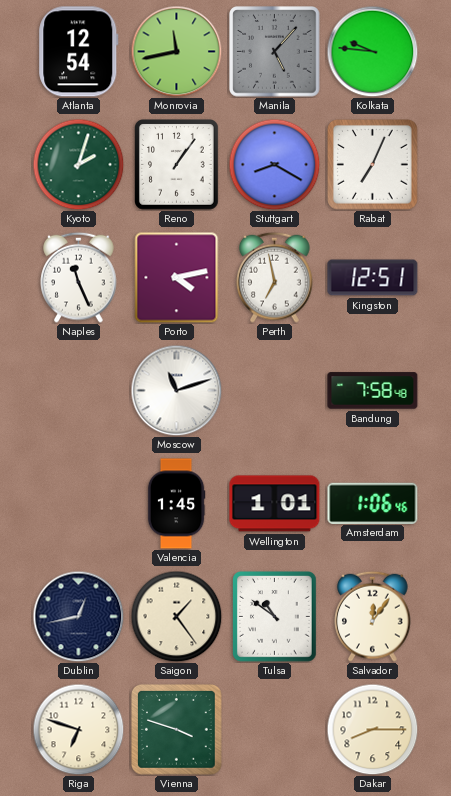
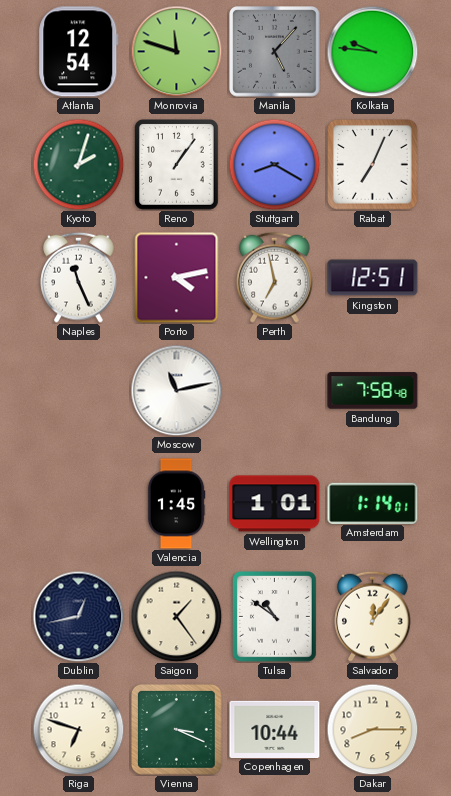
Monrovia: 11:43 -> 11:48
Moscow: 11:12 -> 11:13
Amsterdam: 1:06 -> 1:14
Vienna: 3:48 -> 3:19
Copenhagen: none -> 10:44
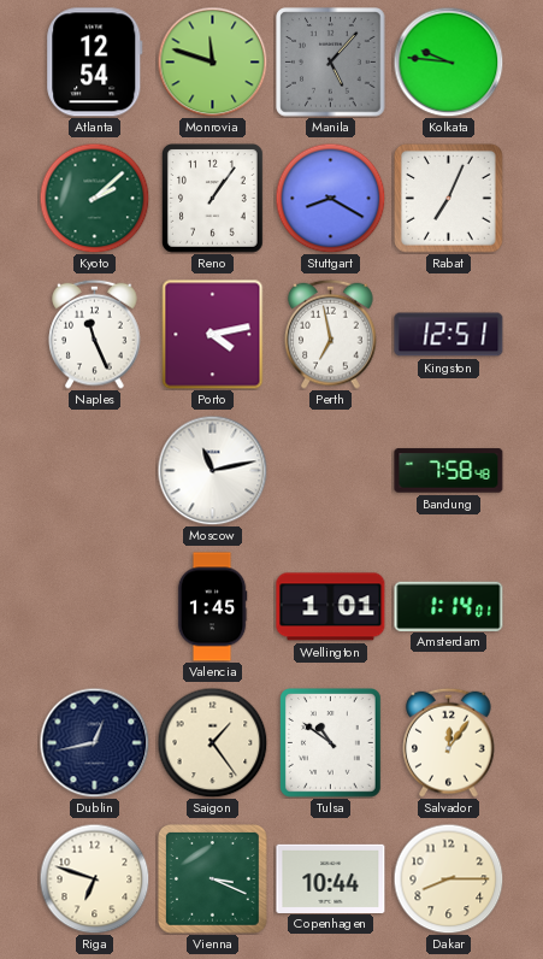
Kyoto: 2:03 -> 2:08
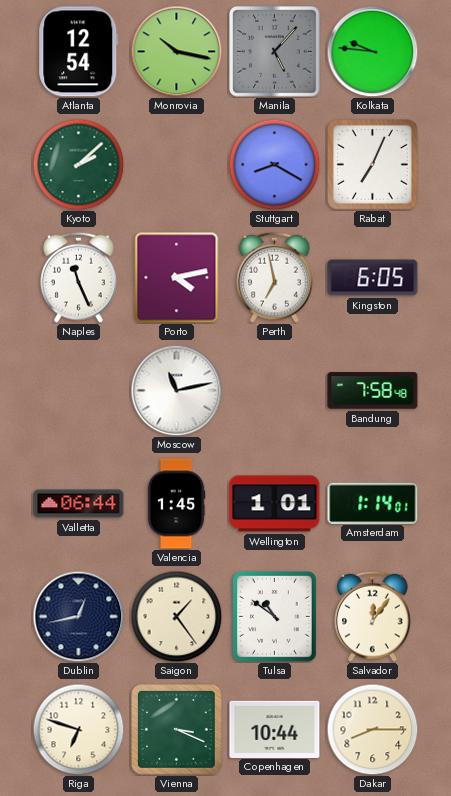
Monrovia: 11:48 -> 10:17
Reno: 1:06 -> none
Kingston: 12:51 -> 6:05
Valletta: none -> 06:44
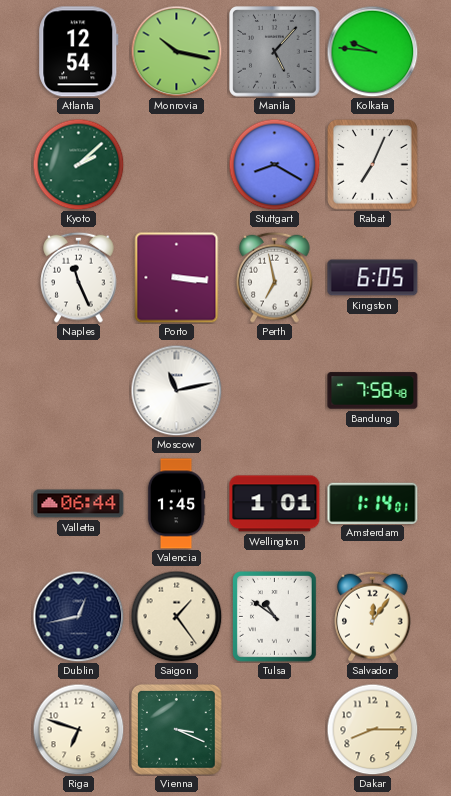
Porto: 4:13 -> 3:16
Copenhagen: 10:44 -> none
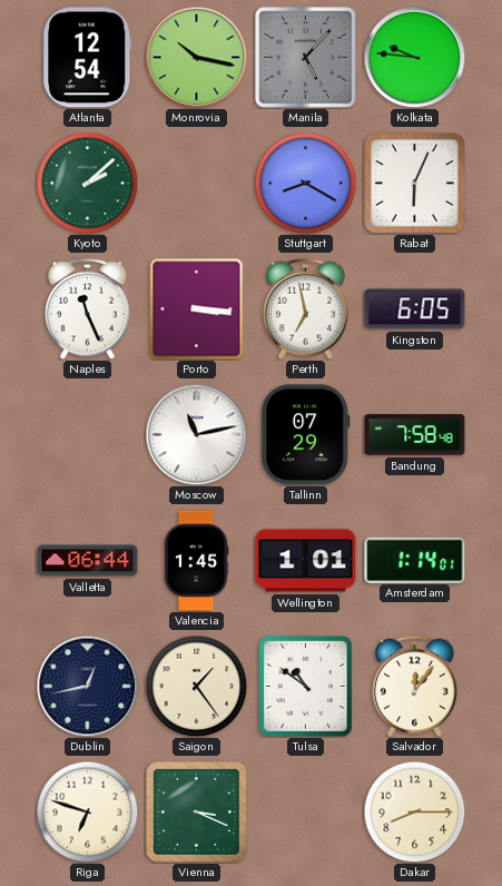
Rabat: 7:04 -> 6:04
Tallinn: none -> 07:29
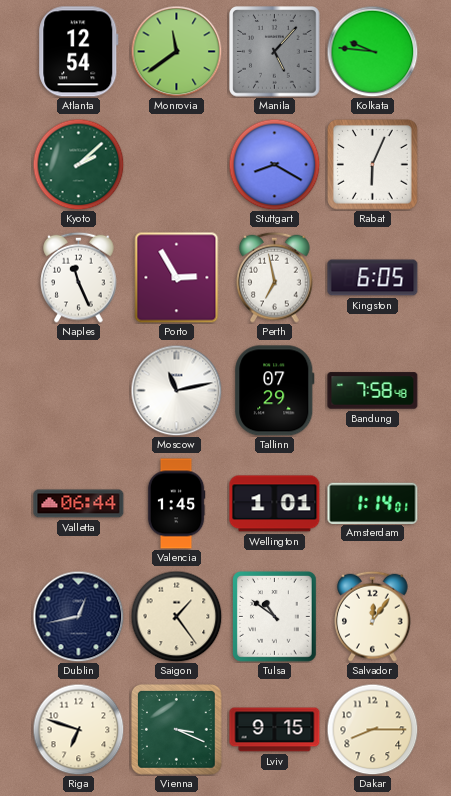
Monrovia: 10:17 -> 11:39
Porto: 3:16 -> 2:55
Lviv: none -> 9:15
